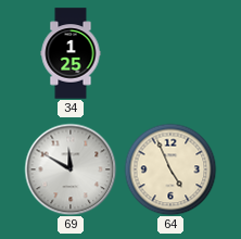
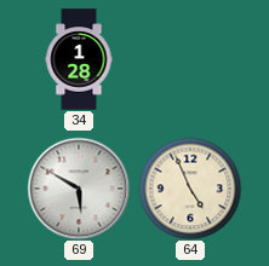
34: 1:25 -> 1:28
69: 11:50 -> 5:50
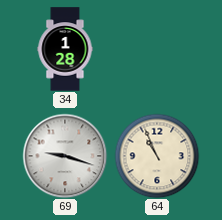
69: 5:50 -> 9:18
64: 4:56 -> 10:56
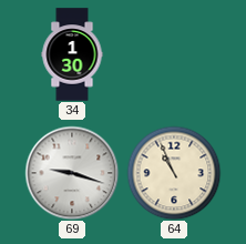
34: 1:28 -> 1:30
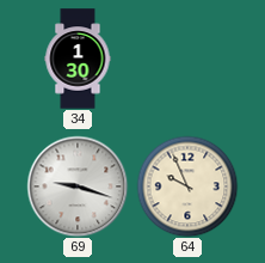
64: 10:56 -> 9:56
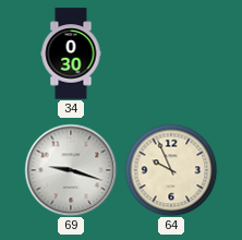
34: 1:30 -> 0:30
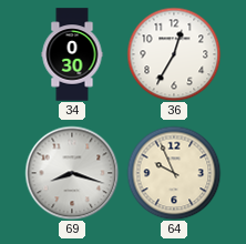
36: none -> 12:35
69: 9:18 -> 8:18
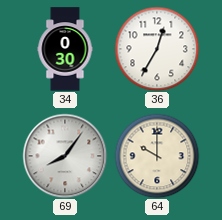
69: 8:18 -> 8:06
64: 9:56 -> 10:00
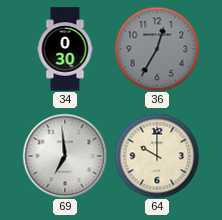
36 dial: white -> grey
69: 8:06 -> 6:59
